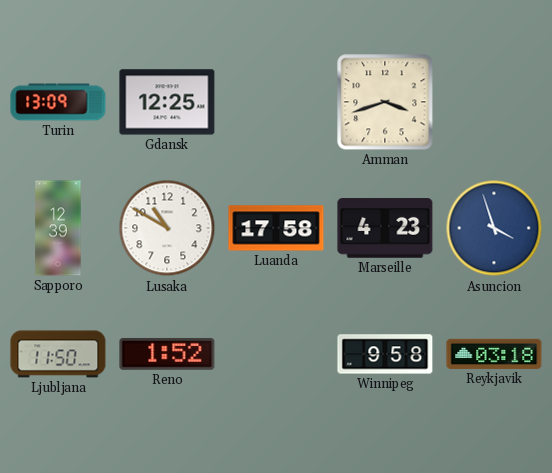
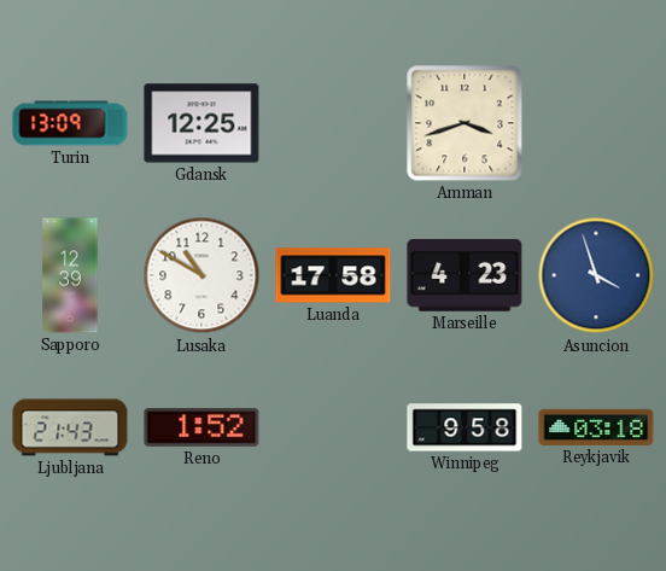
Ljubljana: 11:50 -> 21:43
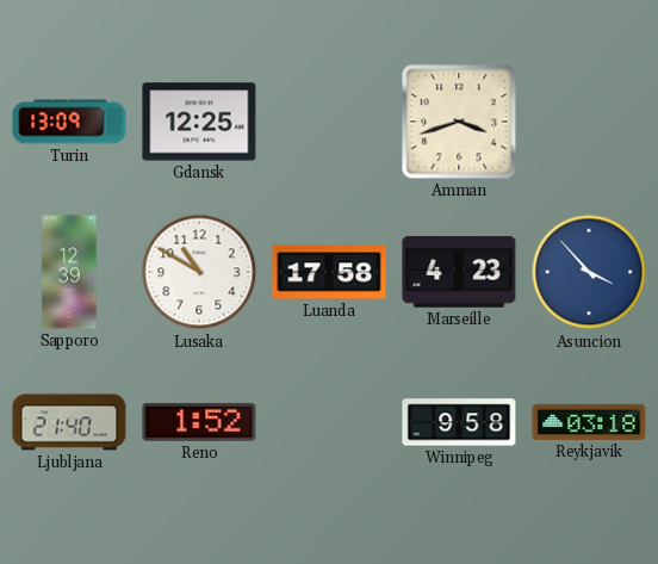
Asuncion: 3:57 -> 3:53
Ljubljana: 21:43 -> 21:40
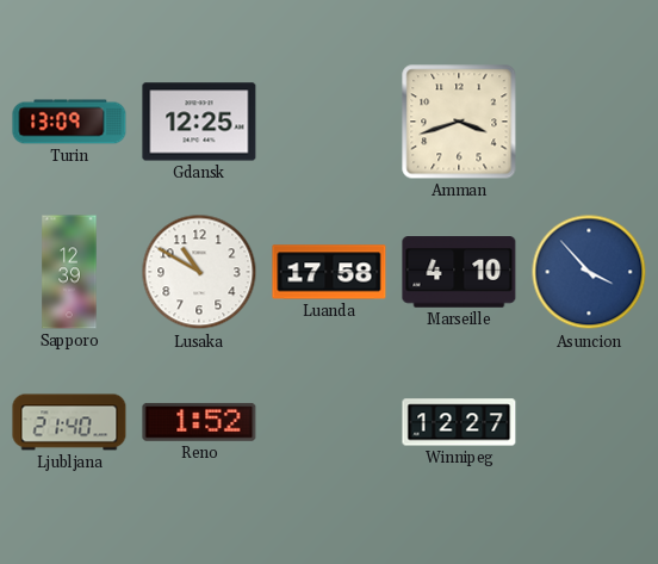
Marseille: 4:23 -> 4:10
Winnipeg: 9:58 -> 12:27
Reykjavik: 03:18 -> none
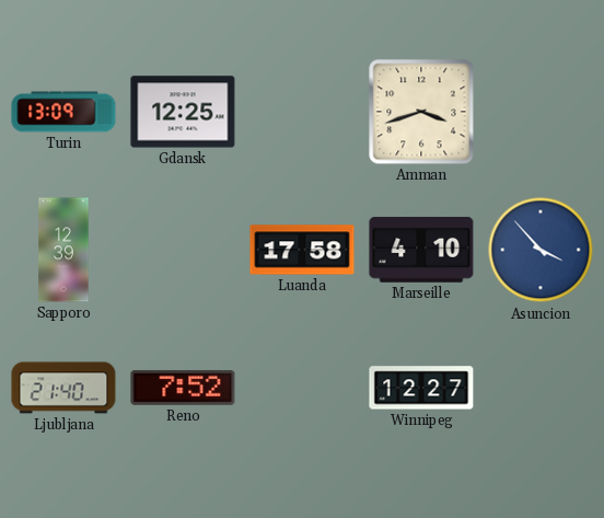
Lusaka: 10:50 -> none
Reno: 1:52 -> 7:52
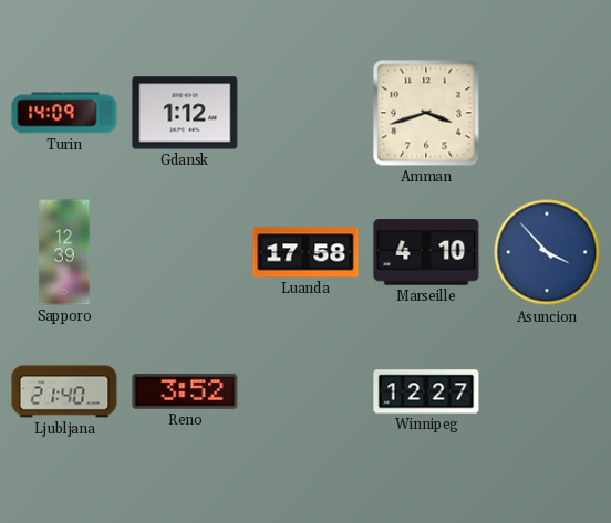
Turin: 13:09 -> 14:09
Gdansk: 12:25 -> 1:12
Reno: 7:52 -> 3:52
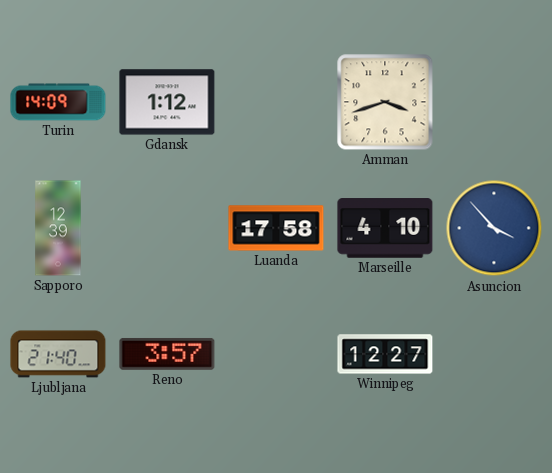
Reno: 3:52 -> 3:57
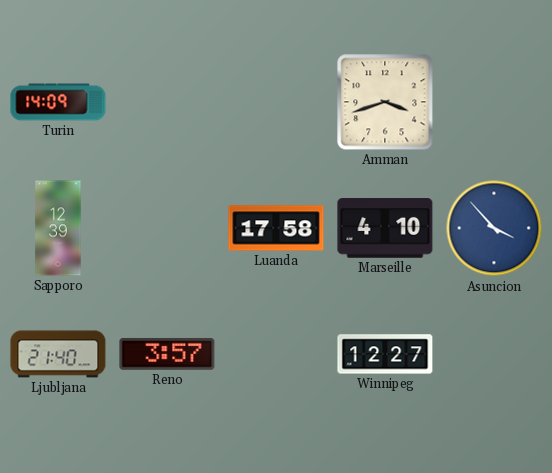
Gdansk: 1:12 -> none
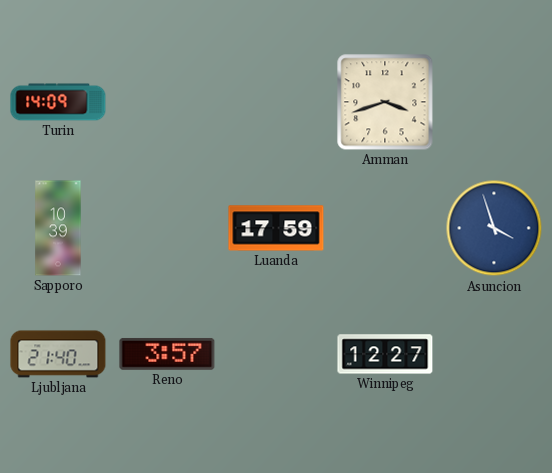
Sapporo: 12:39 -> 10:39
Luanda: 17:58 -> 17:59
Marseille: 4:10 -> none
Asuncion: 3:53 -> 3:57
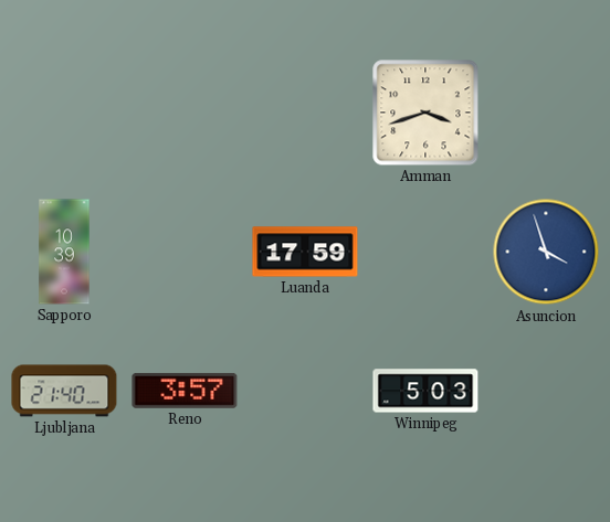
Turin: 14:09 -> none
Winnipeg: 12:27 -> 5:03
